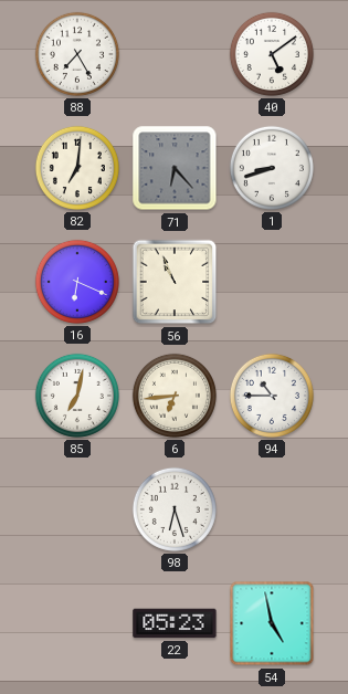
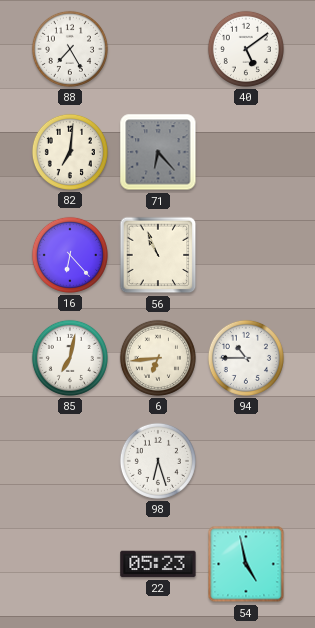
1: 8:42 -> none
16: 6:19 -> 6:23
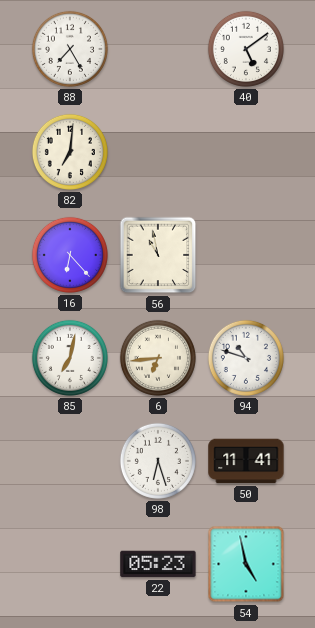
71: 6:23 -> none
56: 10:56 -> 10:58
94: 10:45 -> 10:48
50: none -> 11:41
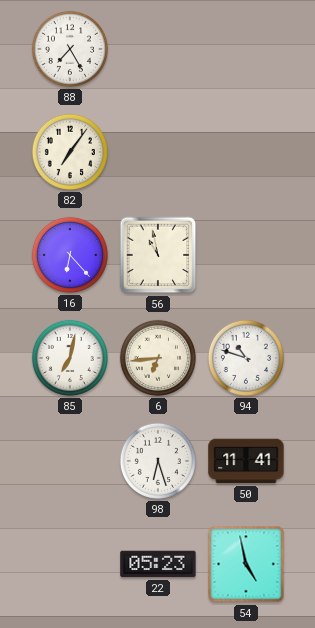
40: 5:09 -> none
82: 7:01 -> 7:06
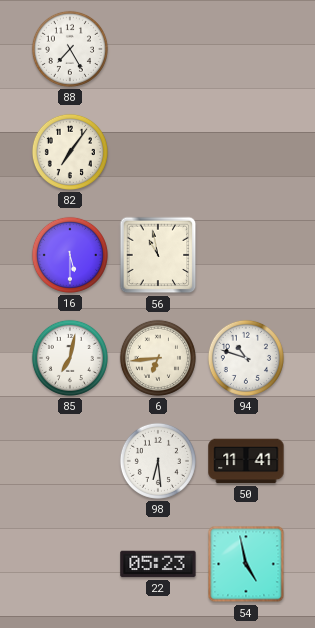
16: 6:23 -> 5:30
98: 6:27 -> 6:29
